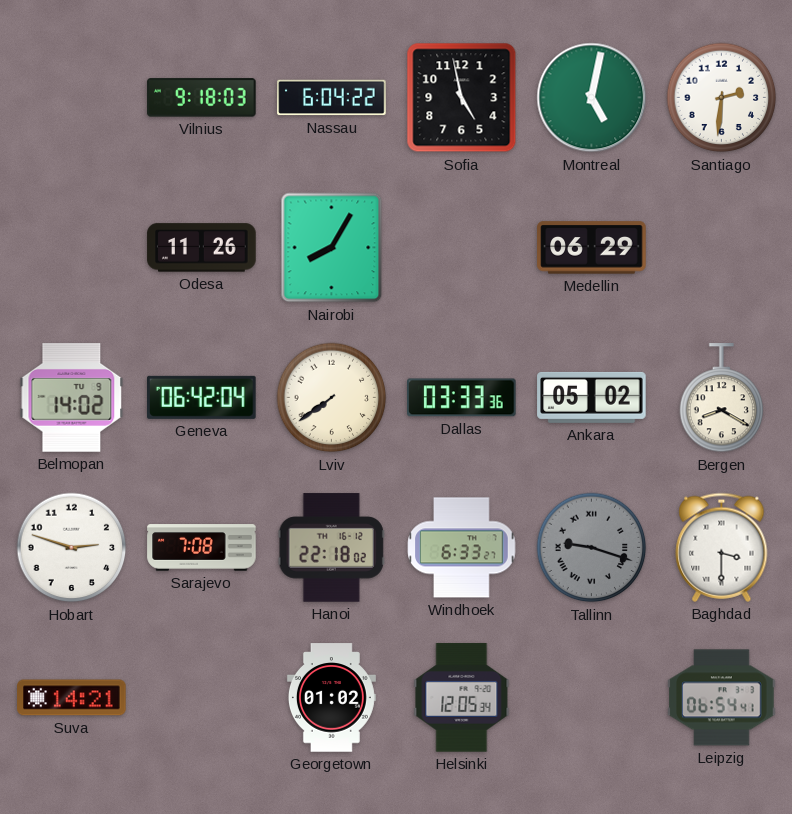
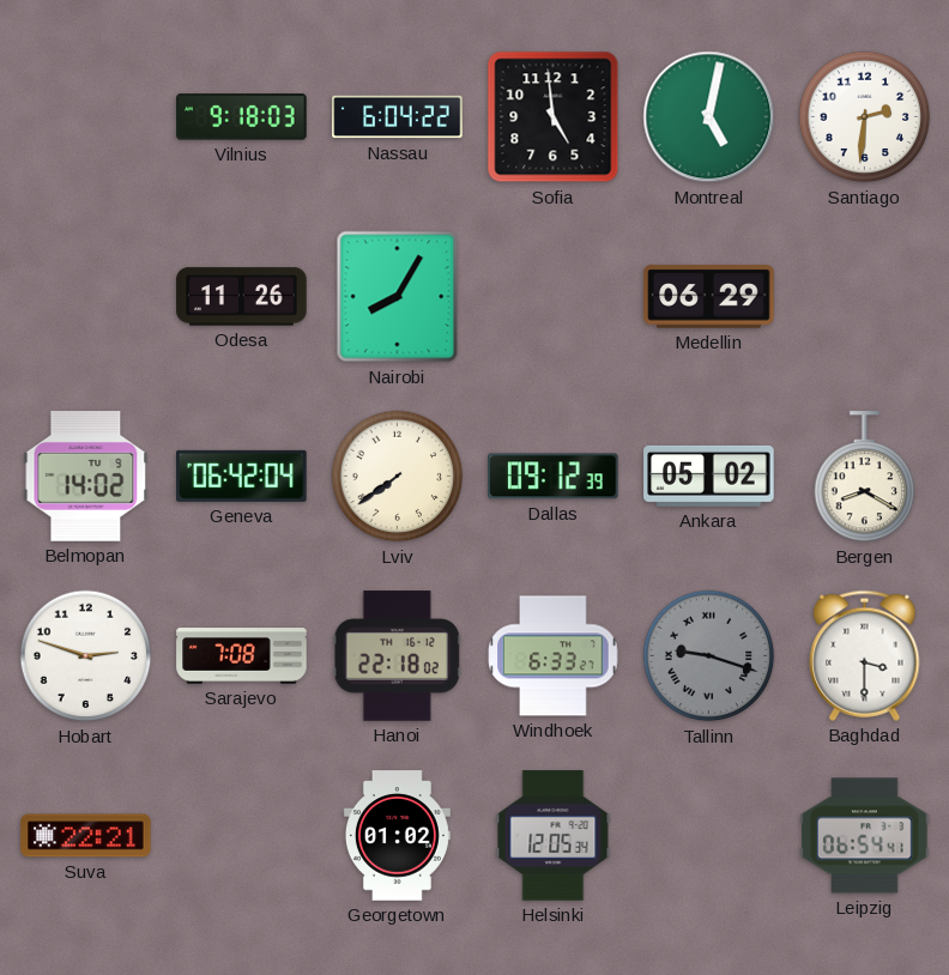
Sofia: 4:58 -> 4:59
Dallas: 03:33 -> 09:12
Suva: 14:21 -> 22:21
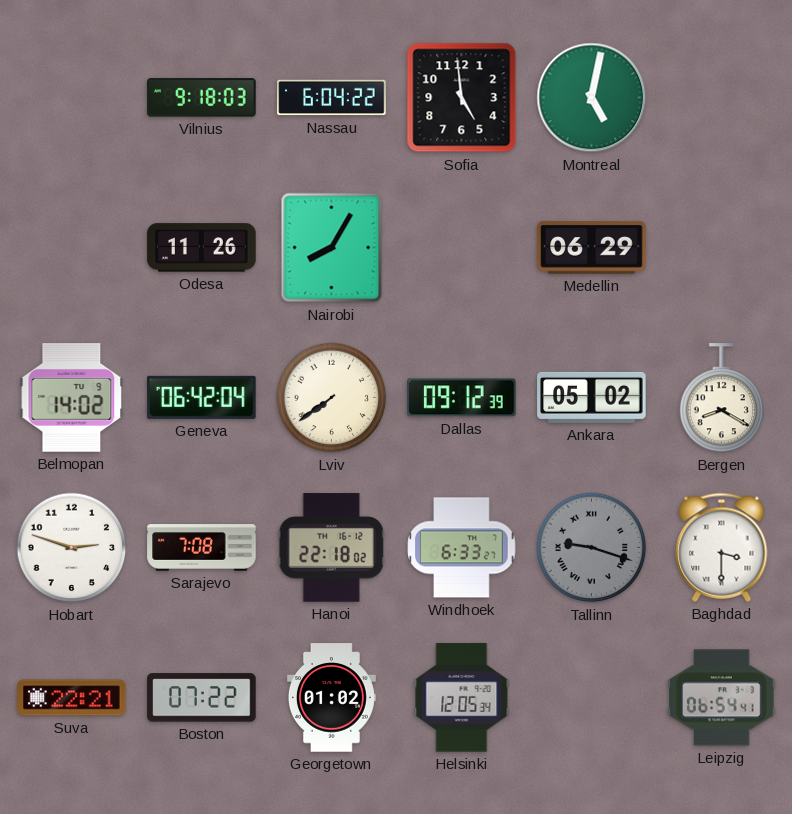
Santiago: 2:31 -> none
Boston: none -> 07:22
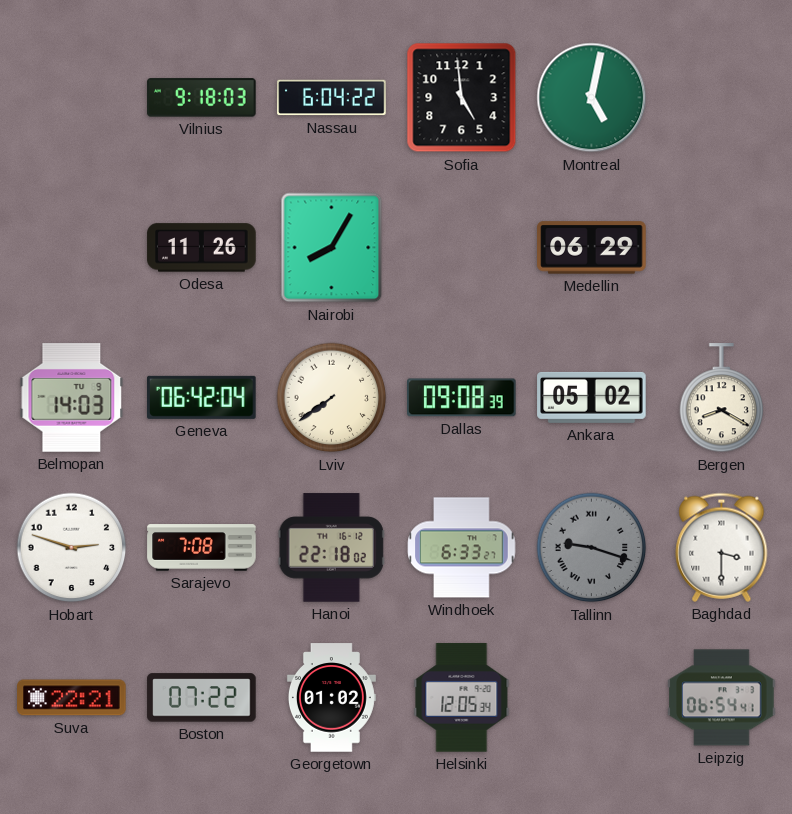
Belmopan: 14:02 -> 14:03
Dallas: 09:12 -> 09:08
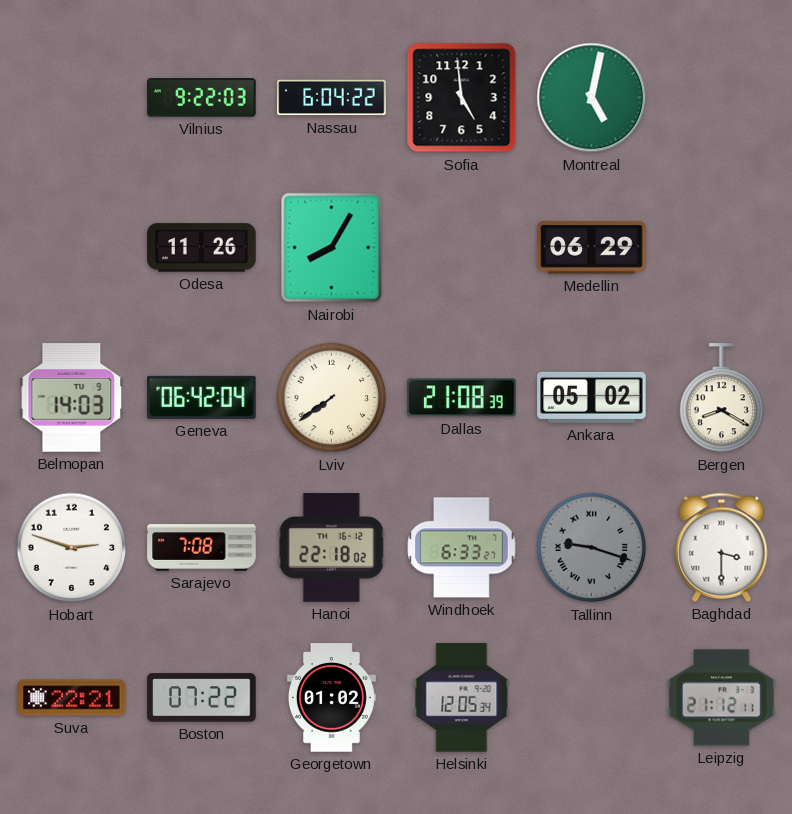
Vilnius: 9:18 -> 9:22
Dallas: 09:08 -> 21:08
Leipzig: 06:54 -> 21:12
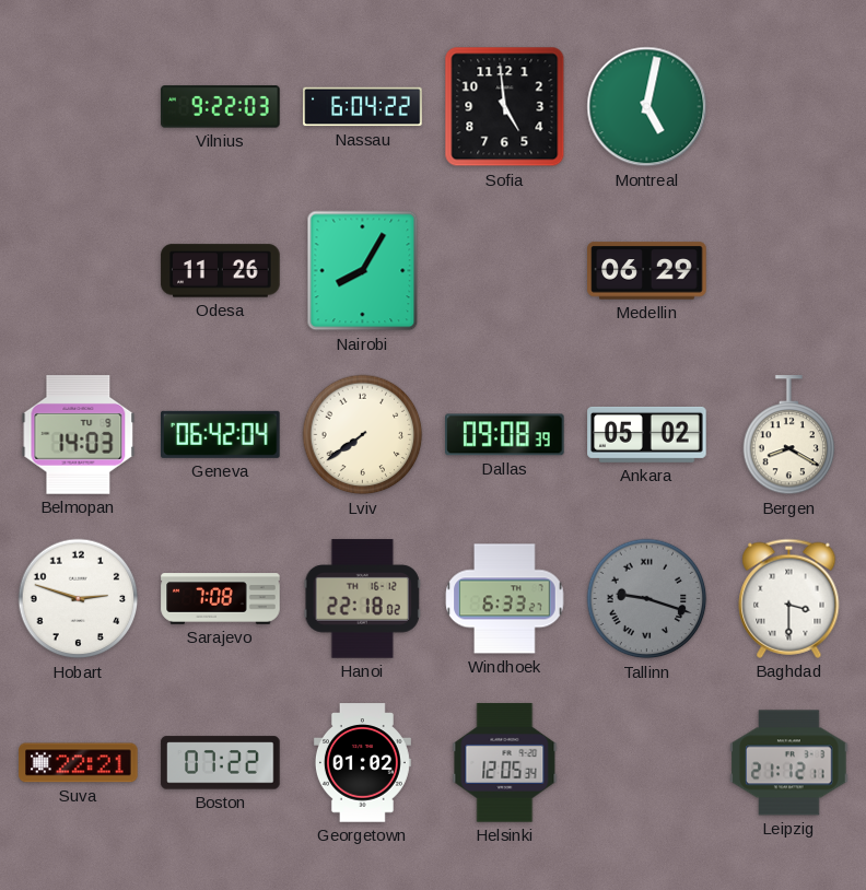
Dallas: 21:08 -> 09:08
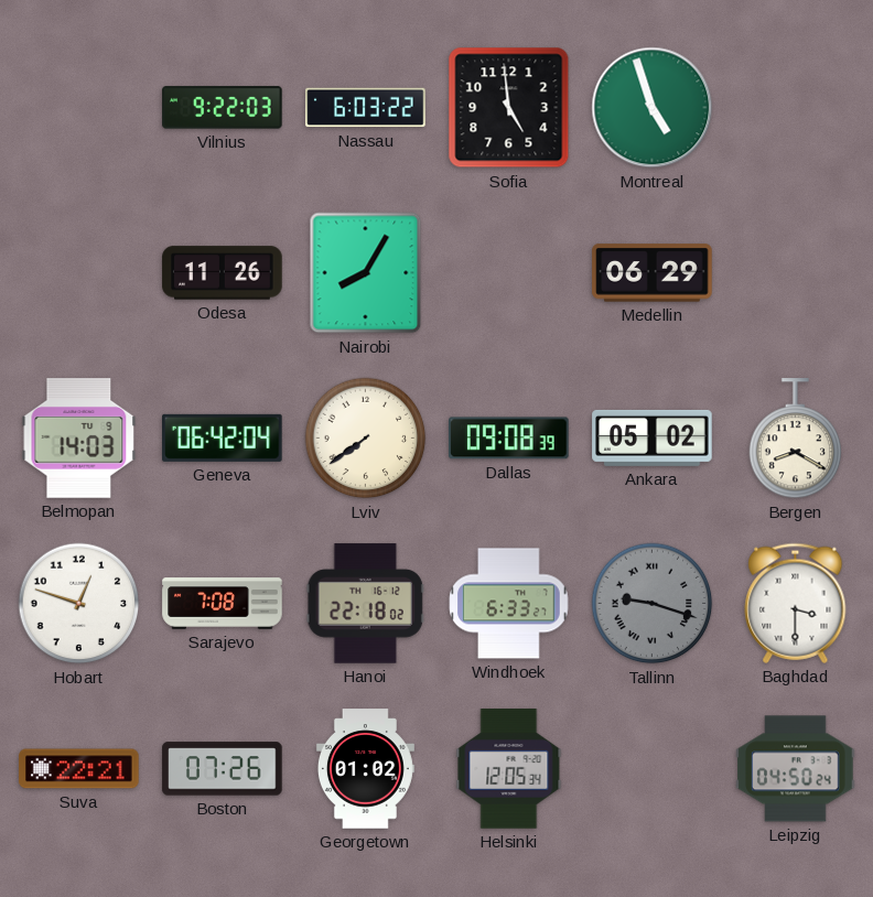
Nassau: 6:04 -> 6:03
Montreal: 5:02 -> 4:57
Hobart: 2:48 -> 12:48
Boston: 07:22 -> 07:26
Leipzig: 21:12 -> 04:50
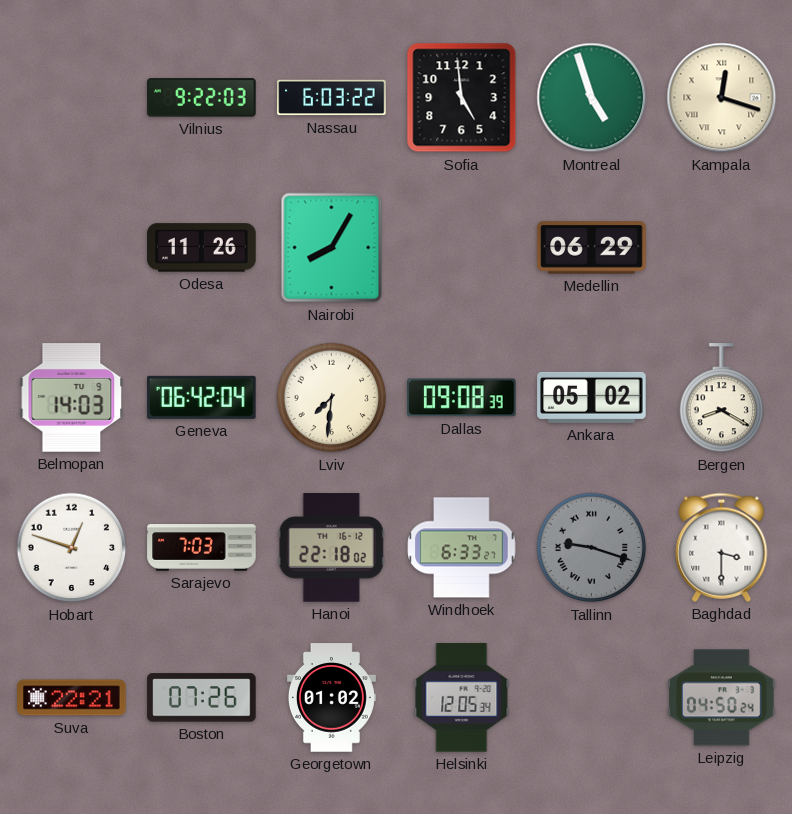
Kampala: none -> 12:18
Lviv: 7:39 -> 7:31
Sarajevo: 7:08 -> 7:03
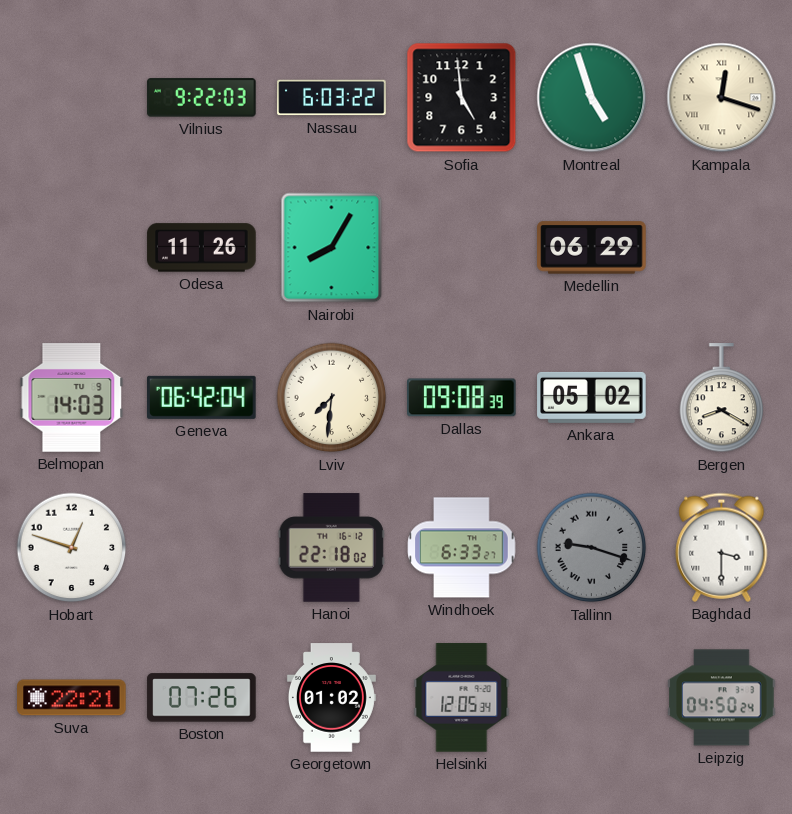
Sarajevo: 7:03 -> none
